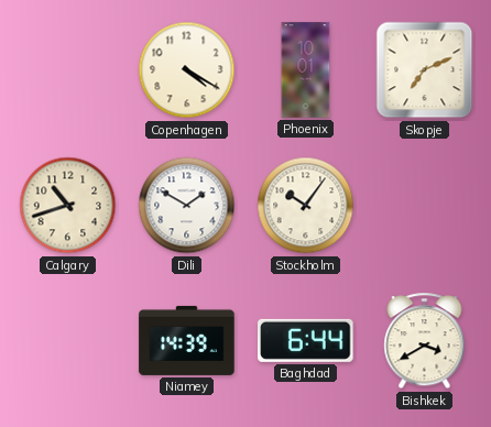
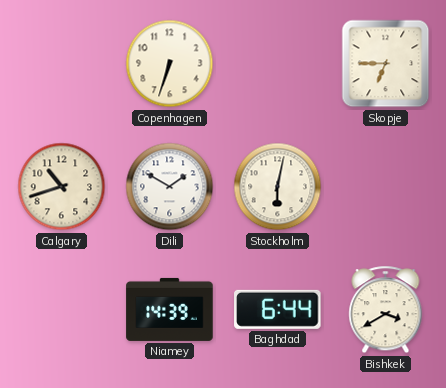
Copenhagen: 4:20 -> 6:33
Phoenix: 10:01 -> none
Skopje: 7:11 -> 6:45
Stockholm: 10:06 -> 6:02
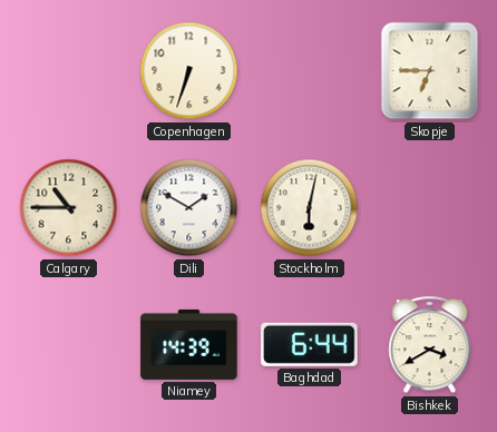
Calgary: 10:42 -> 10:45
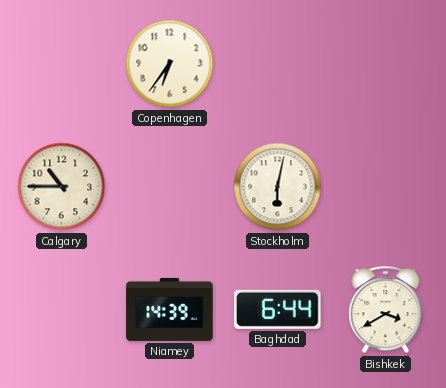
Copenhagen: 6:33 -> 6:36
Skopje: 6:45 -> none
Dili: 1:50 -> none
